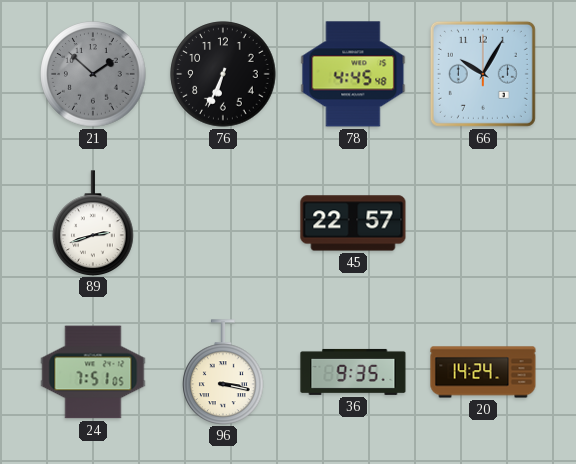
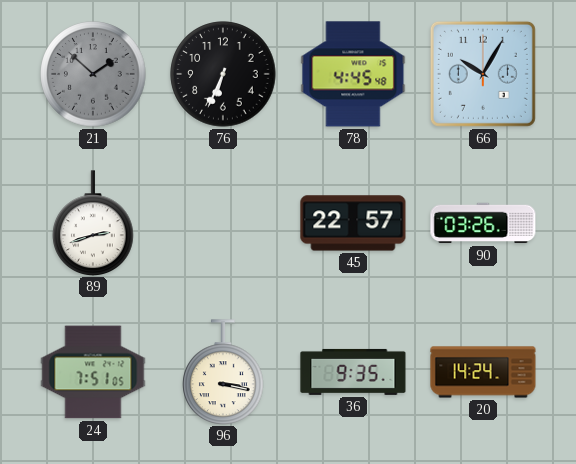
90: none -> 03:26
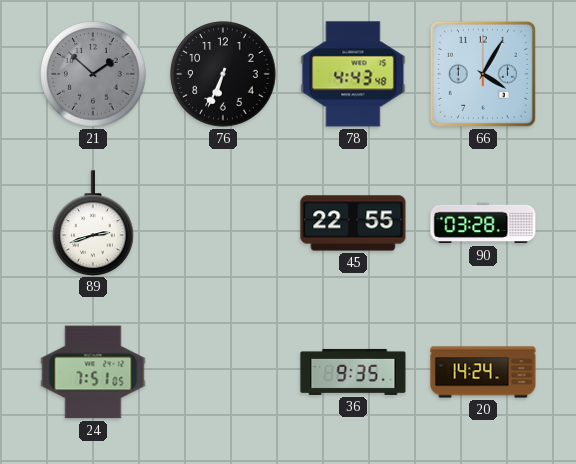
78: 4:45 -> 4:43
66: 10:05 -> 4:05
45: 22:57 -> 22:55
90: 03:26 -> 03:28
96: 3:17 -> none
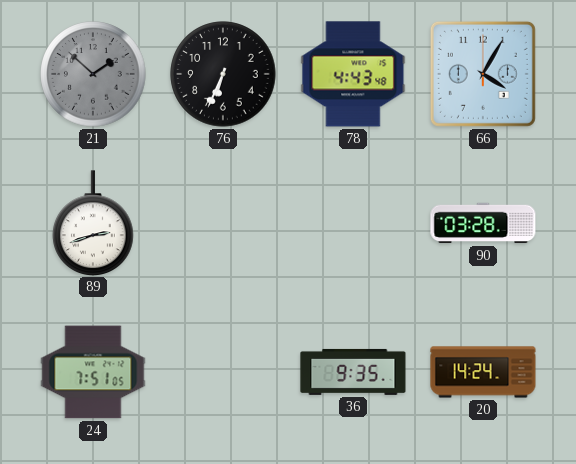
45: 22:55 -> none
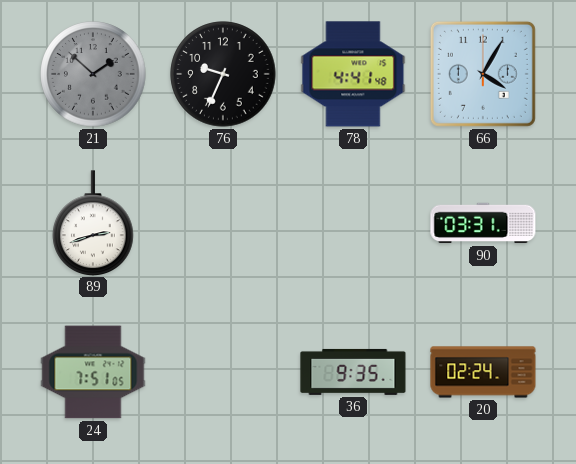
76: 6:34 -> 9:34
78: 4:43 -> 4:41
90: 03:28 -> 03:31
20: 14:24 -> 02:24
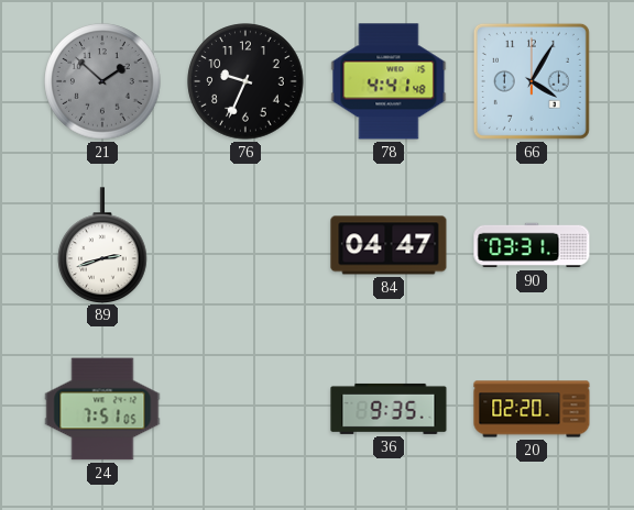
84: none -> 04:47
20: 02:24 -> 02:20
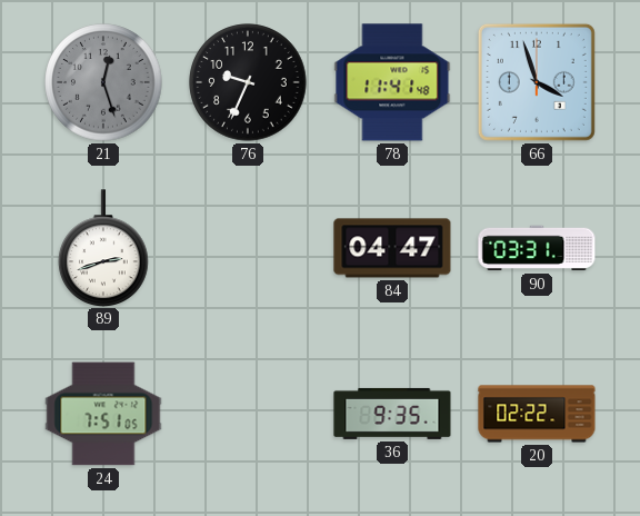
21: 1:52 -> 12:27
78: 4:41 -> 11:41
66: 4:05 -> 3:57
20: 02:20 -> 02:22
